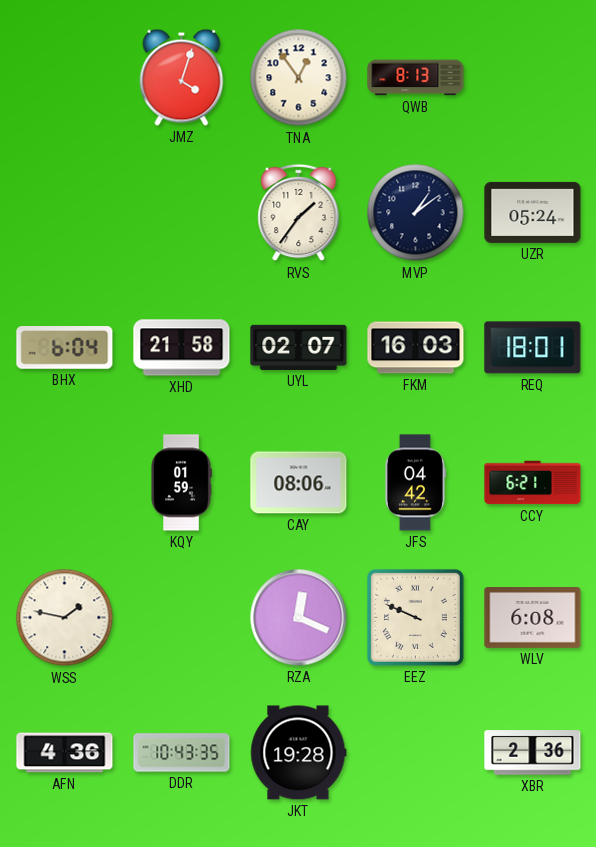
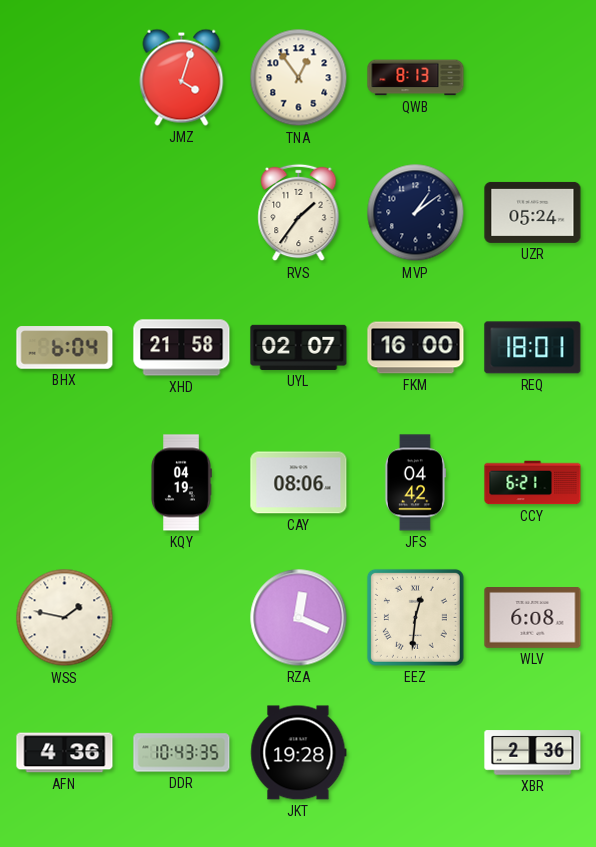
FKM: 16:03 -> 16:00
KQY: 01:59 -> 04:19
EEZ: 9:49 -> 12:31
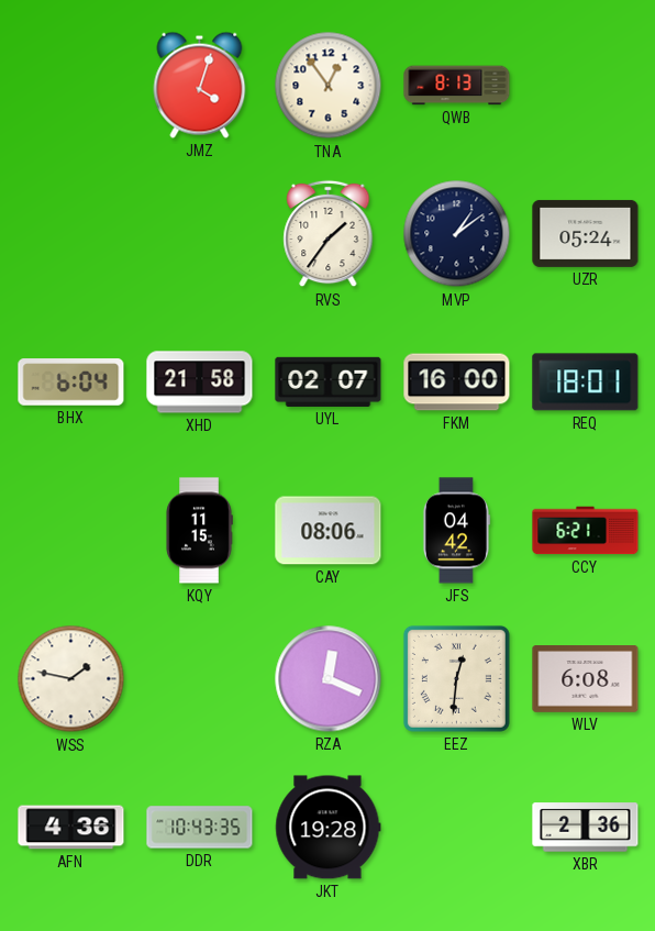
KQY: 04:19 -> 11:15
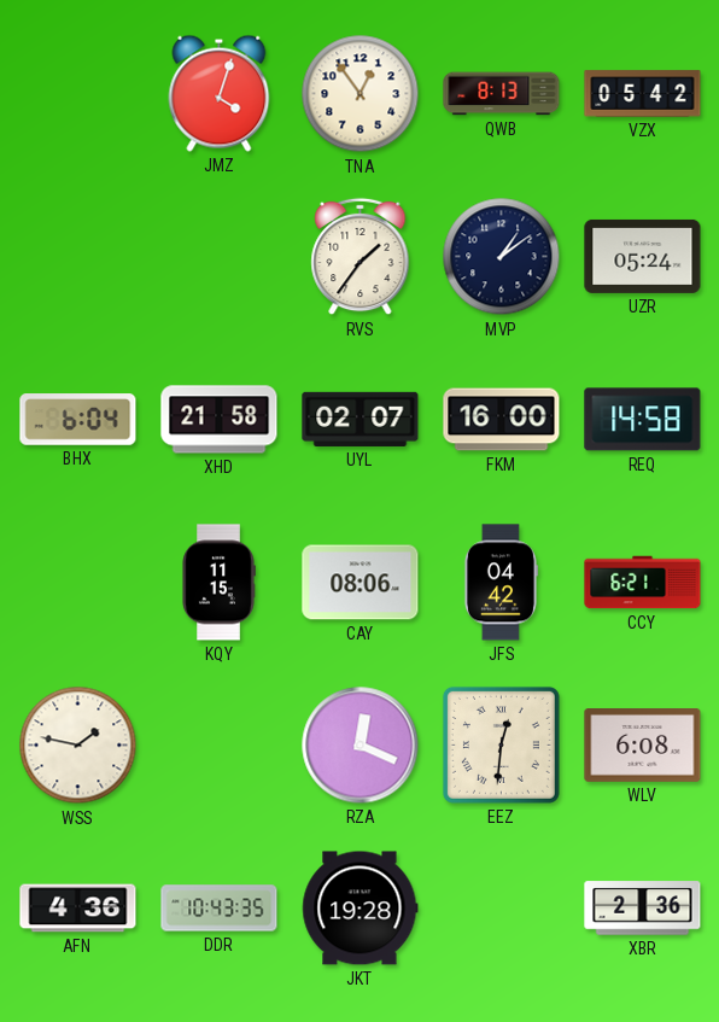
VZX: none -> 05:42
REQ: 18:01 -> 14:58
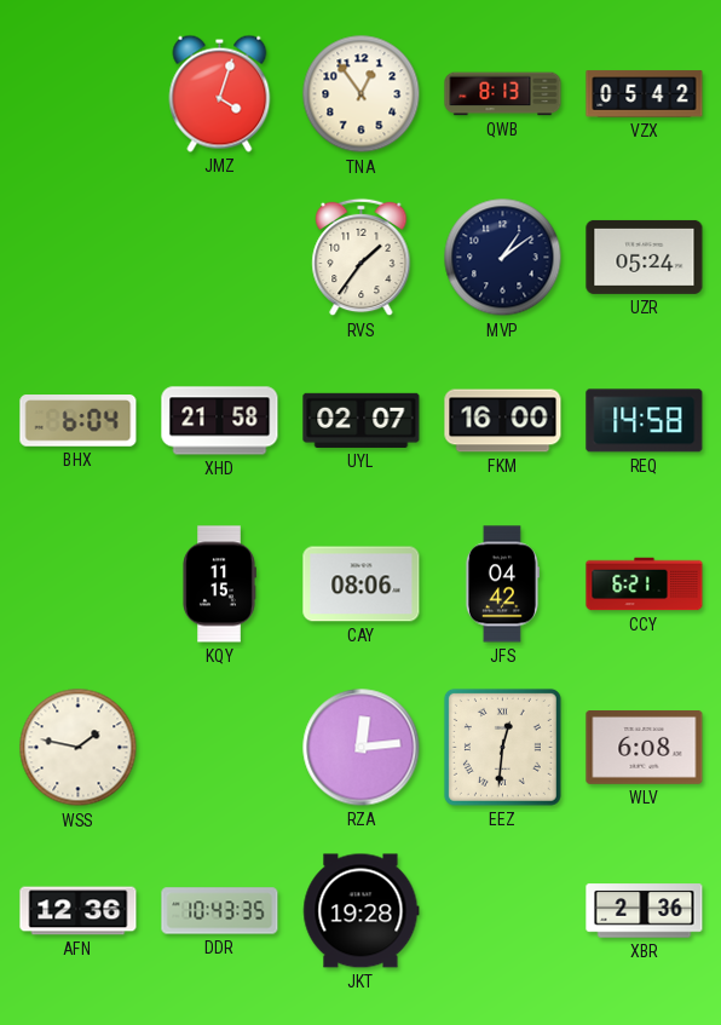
RZA: 12:19 -> 12:14
AFN: 4:36 -> 12:36
